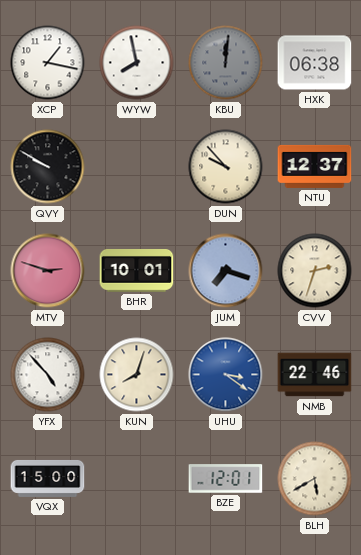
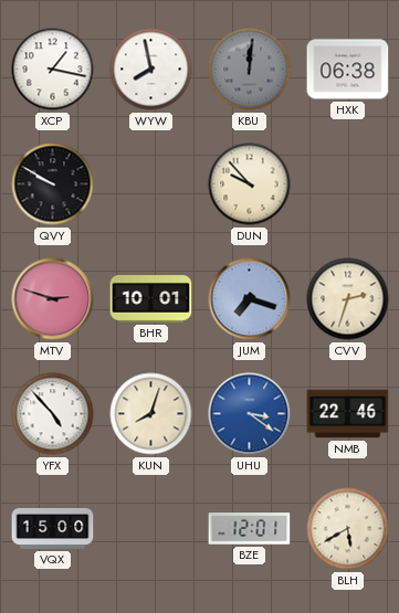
NTU: 12:37 -> none
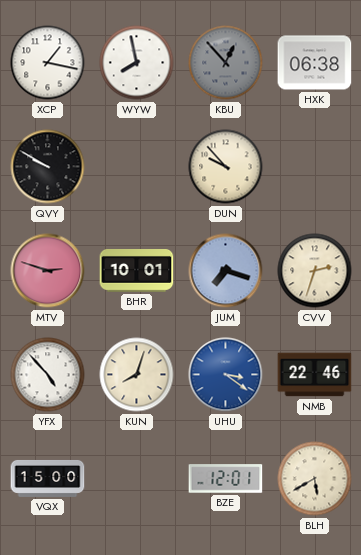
KBU: 12:01 -> 12:53
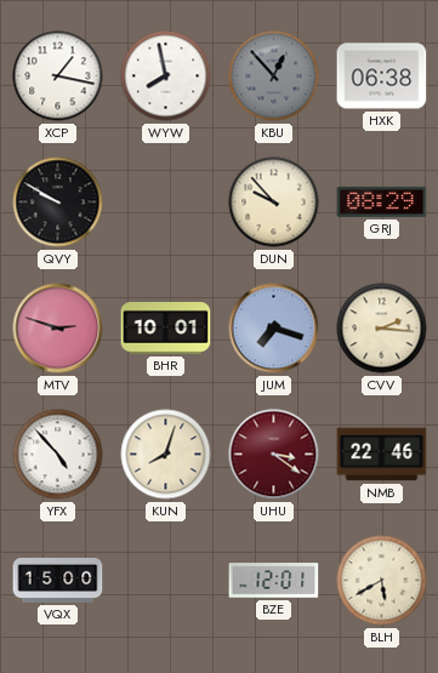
GRJ: none -> 08:29
CVV: 2:33 -> 2:16
UHU dial: blue -> burgundy
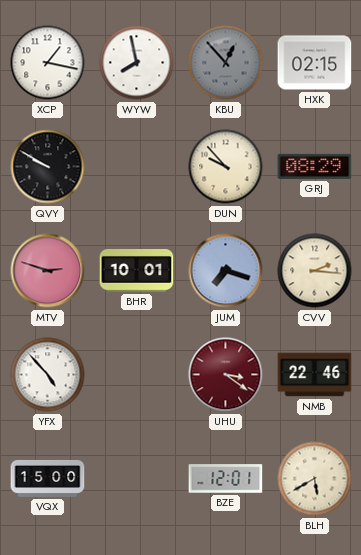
HXK: 06:38 -> 02:15
KUN: 8:03 -> none
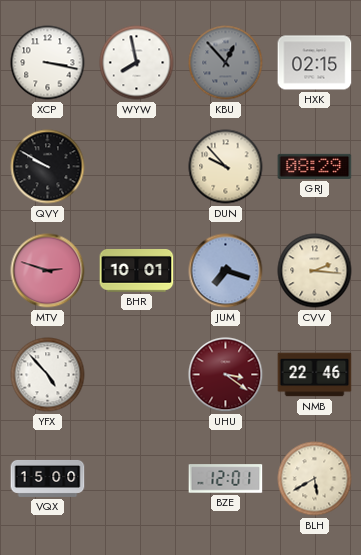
XCP: 1:17 -> 3:17
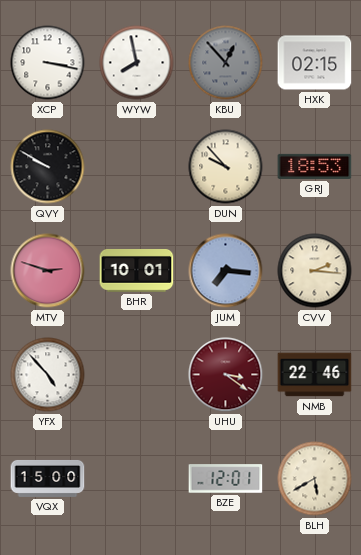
GRJ: 08:29 -> 18:53
JUM: 7:18 -> 7:16
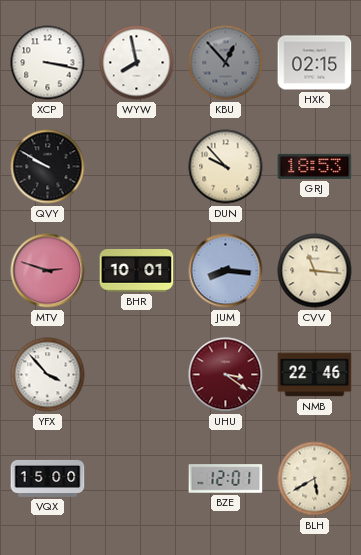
JUM: 7:16 -> 8:16
CVV: 2:16 -> 11:16
YFX: 4:53 -> 3:53
